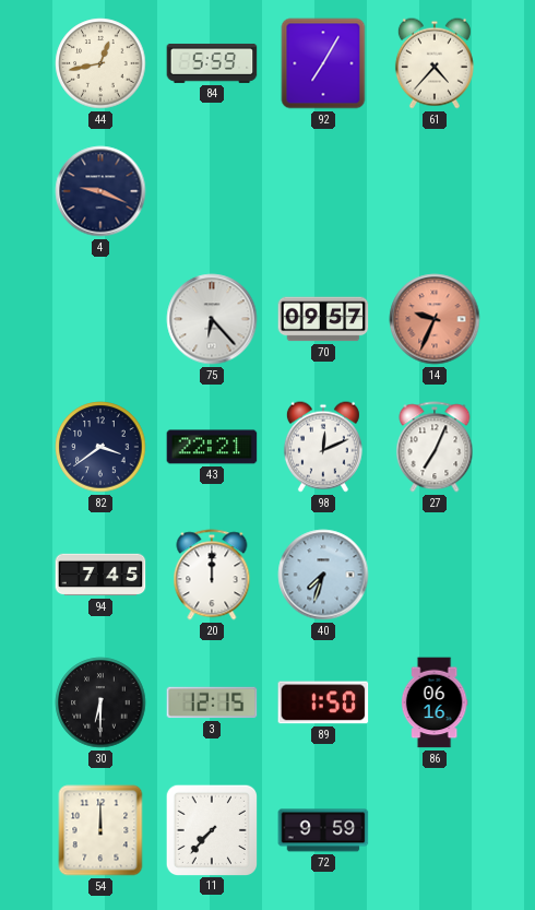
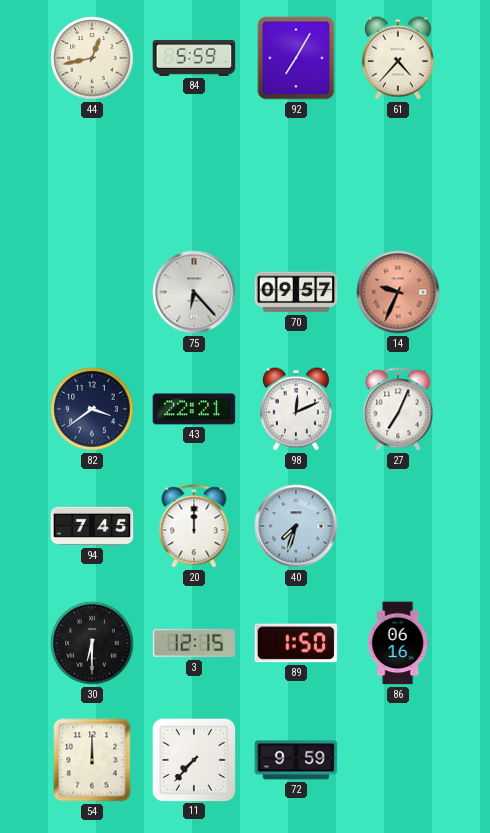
4: 9:19 -> none
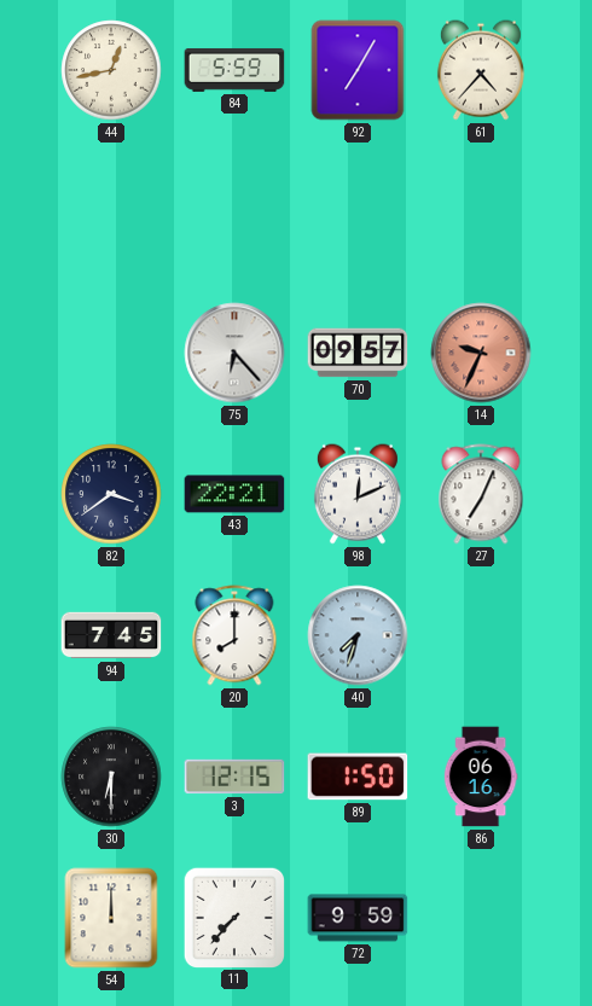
20: 12:00 -> 8:00
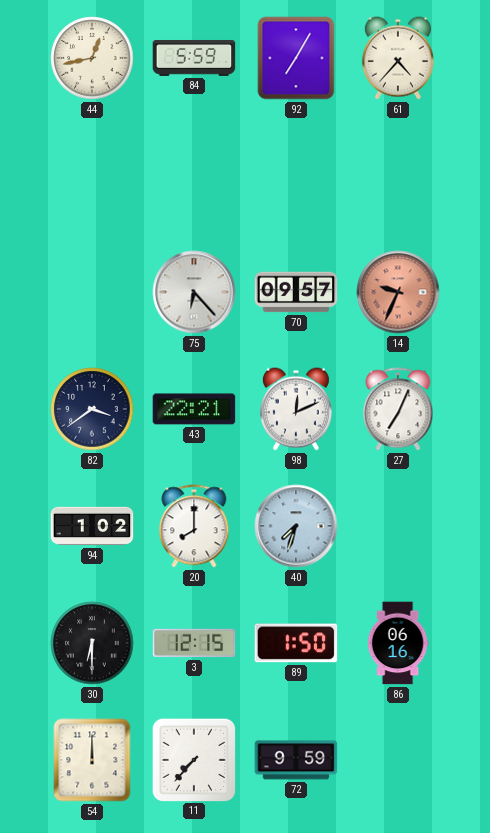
94: 7:45 -> 1:02
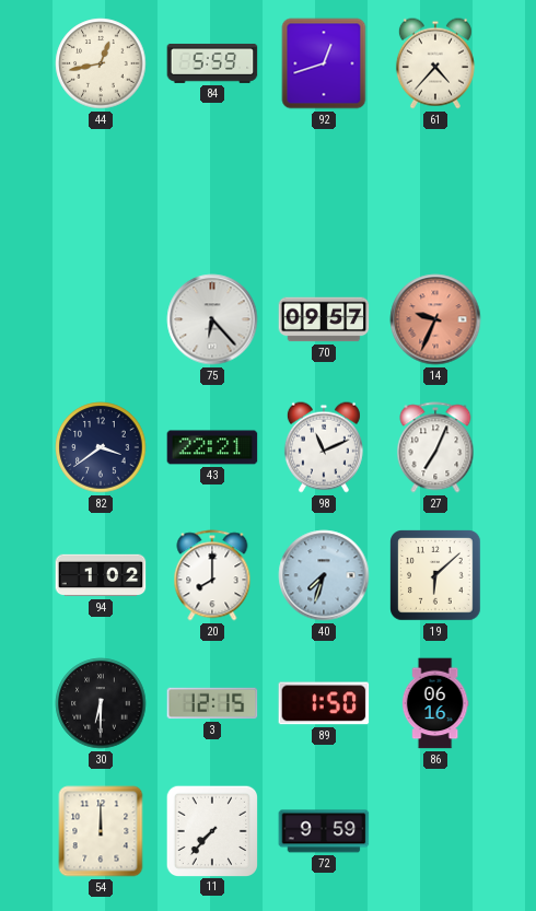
92: 7:05 -> 12:42
98: 12:11 -> 11:11
19: none -> 6:08
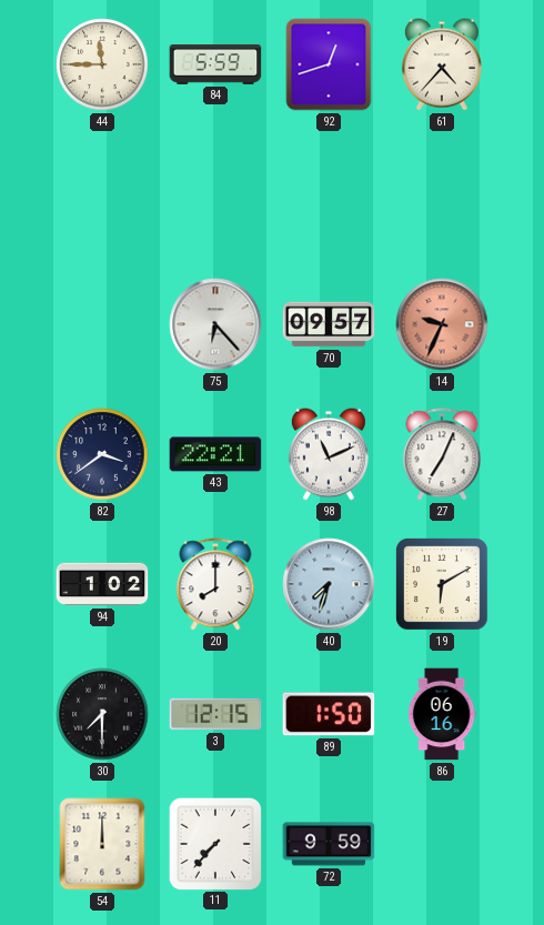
44: 12:43 -> 11:45
19: 6:08 -> 6:10
30: 6:30 -> 7:30
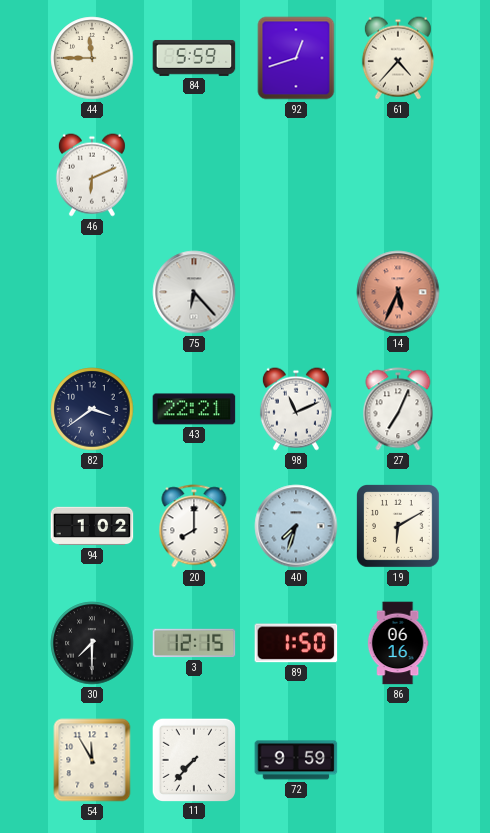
46: none -> 6:11
70: 09:57 -> none
14: 9:34 -> 5:34
54: 12:00 -> 11:55
